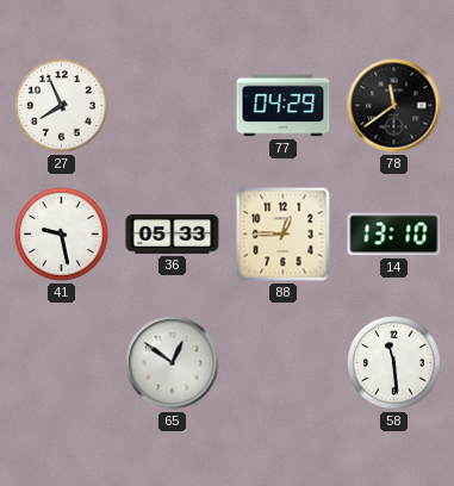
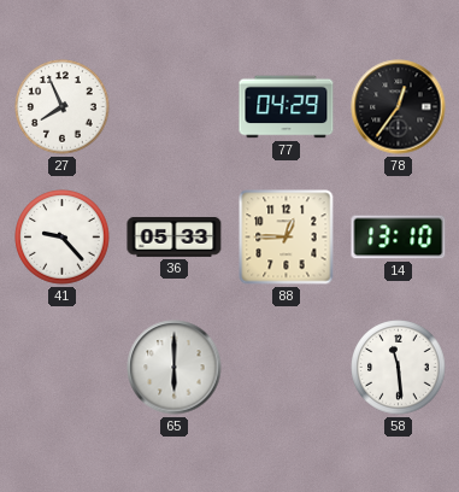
78: 11:39 -> 12:36
41: 9:28 -> 9:23
65: 12:51 -> 6:00
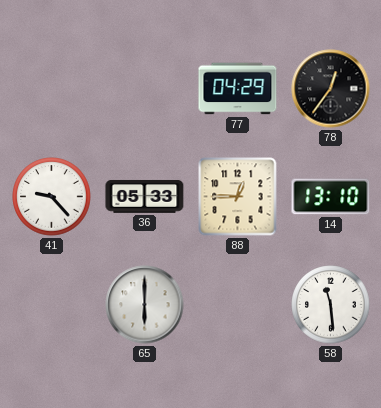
27: 7:56 -> none
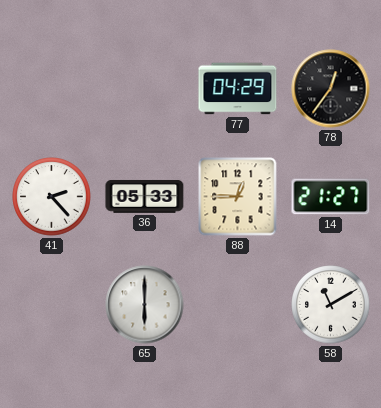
41: 9:23 -> 2:23
14: 13:10 -> 21:27
58: 11:29 -> 11:10
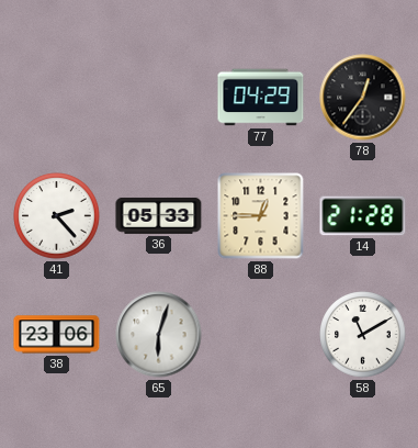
14: 21:27 -> 21:28
38: none -> 23:06
65: 6:00 -> 6:03
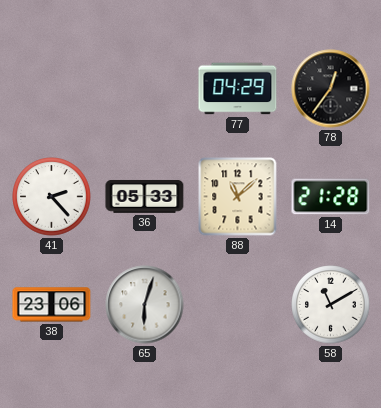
88: 12:45 -> 11:08
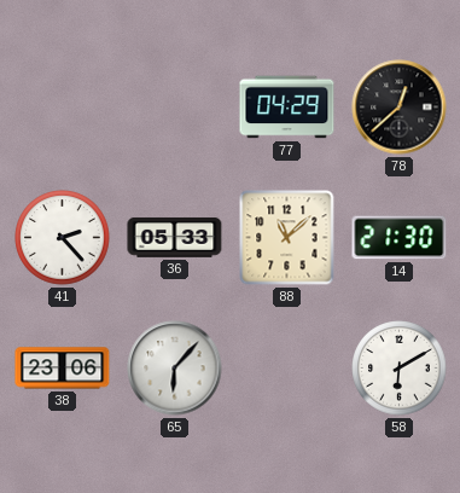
78: 12:36 -> 12:38
14: 21:28 -> 21:30
65: 6:03 -> 6:07
58: 11:10 -> 6:10
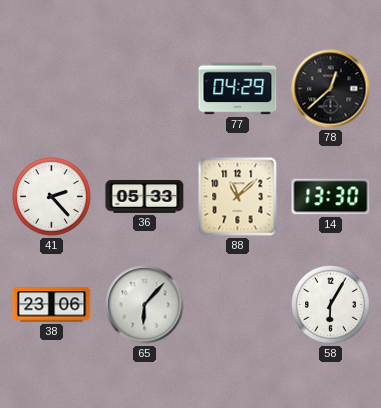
14: 21:30 -> 13:30
58: 6:10 -> 6:05
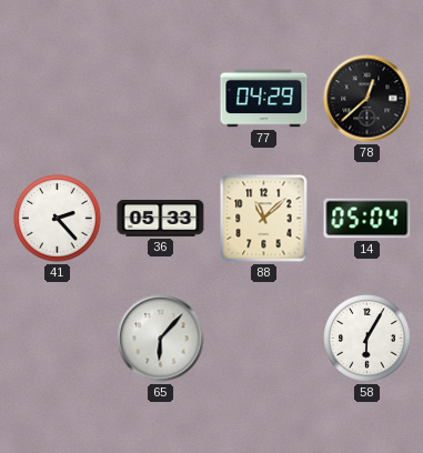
14: 13:30 -> 05:04
38: 23:06 -> none
